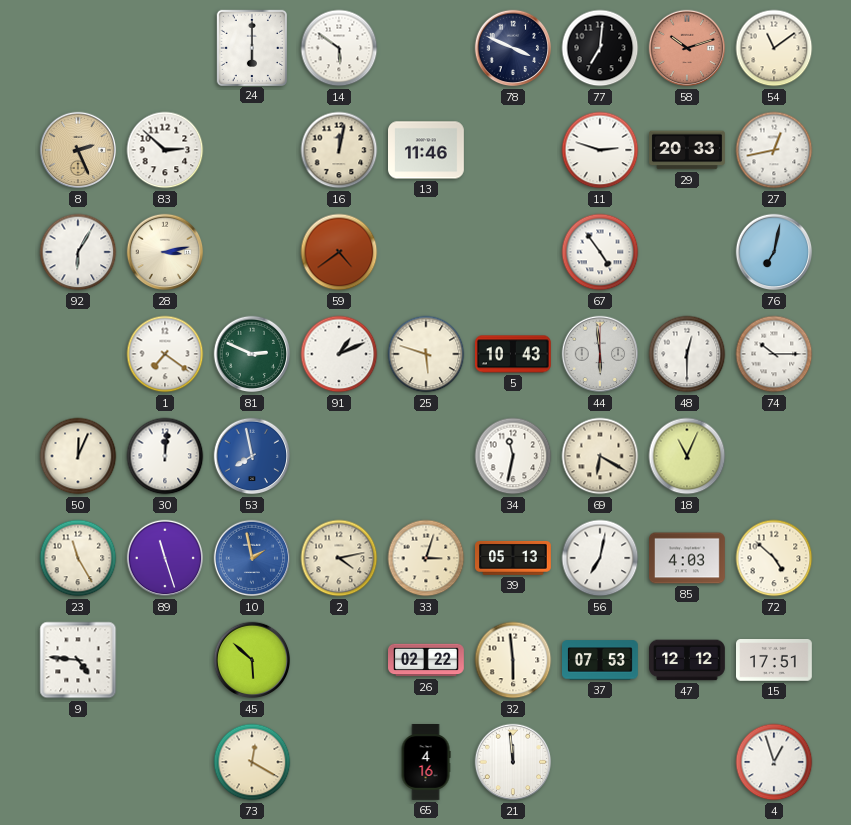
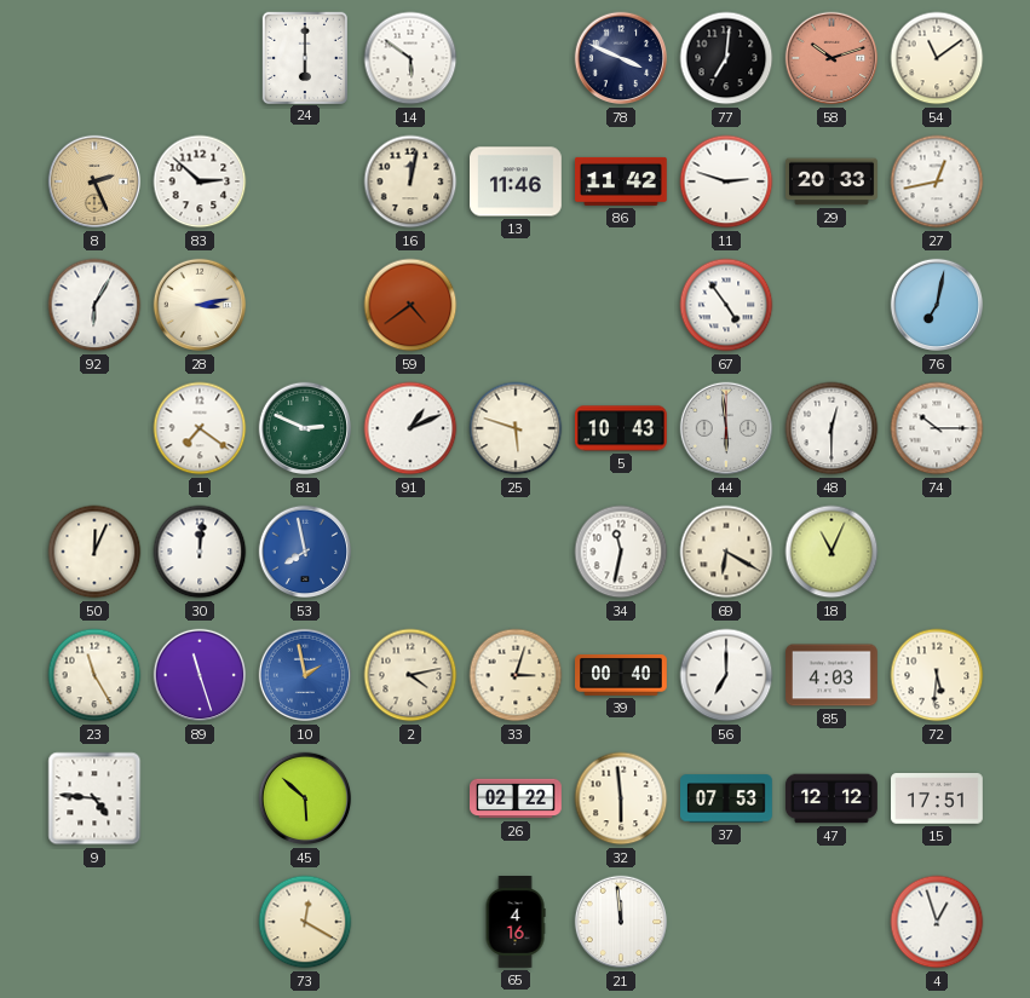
86: none -> 11:42
39: 05:13 -> 00:40
56: 7:02 -> 7:00
72: 4:52 -> 5:31
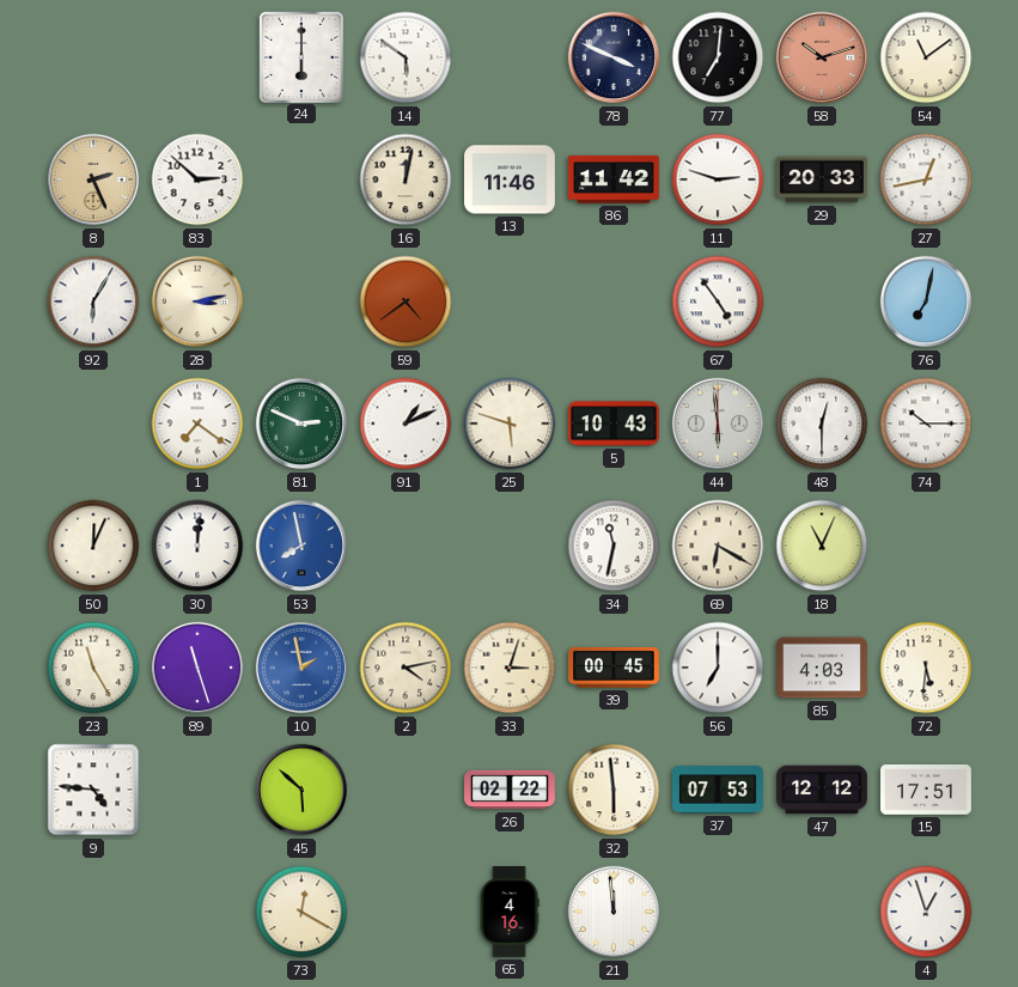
39: 00:40 -> 00:45
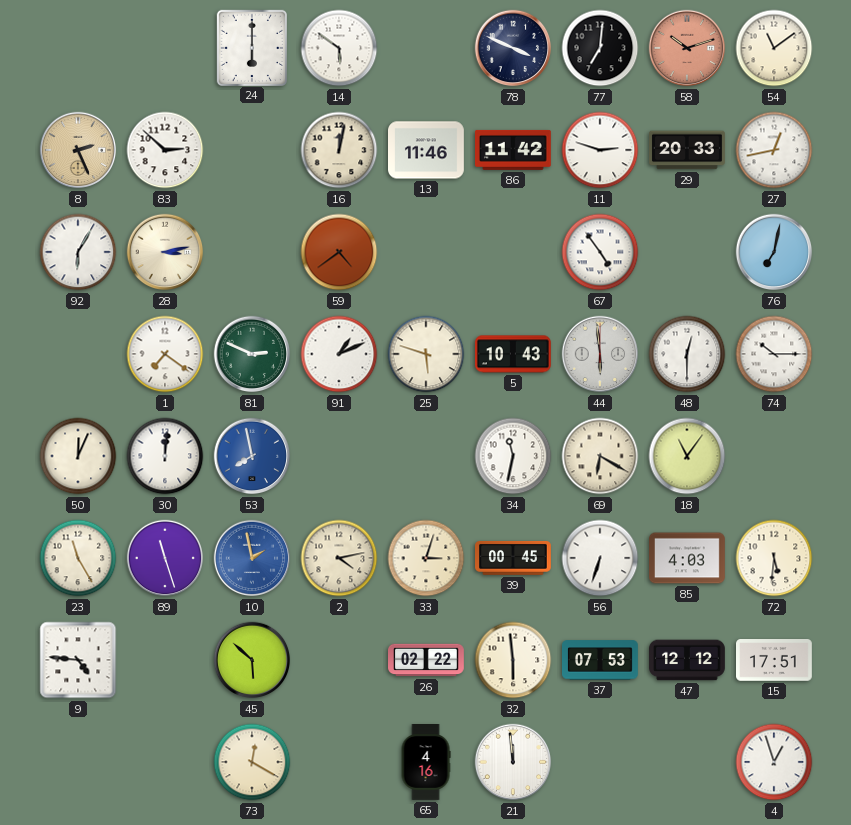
18: 11:04 -> 11:06
56: 7:00 -> 6:33
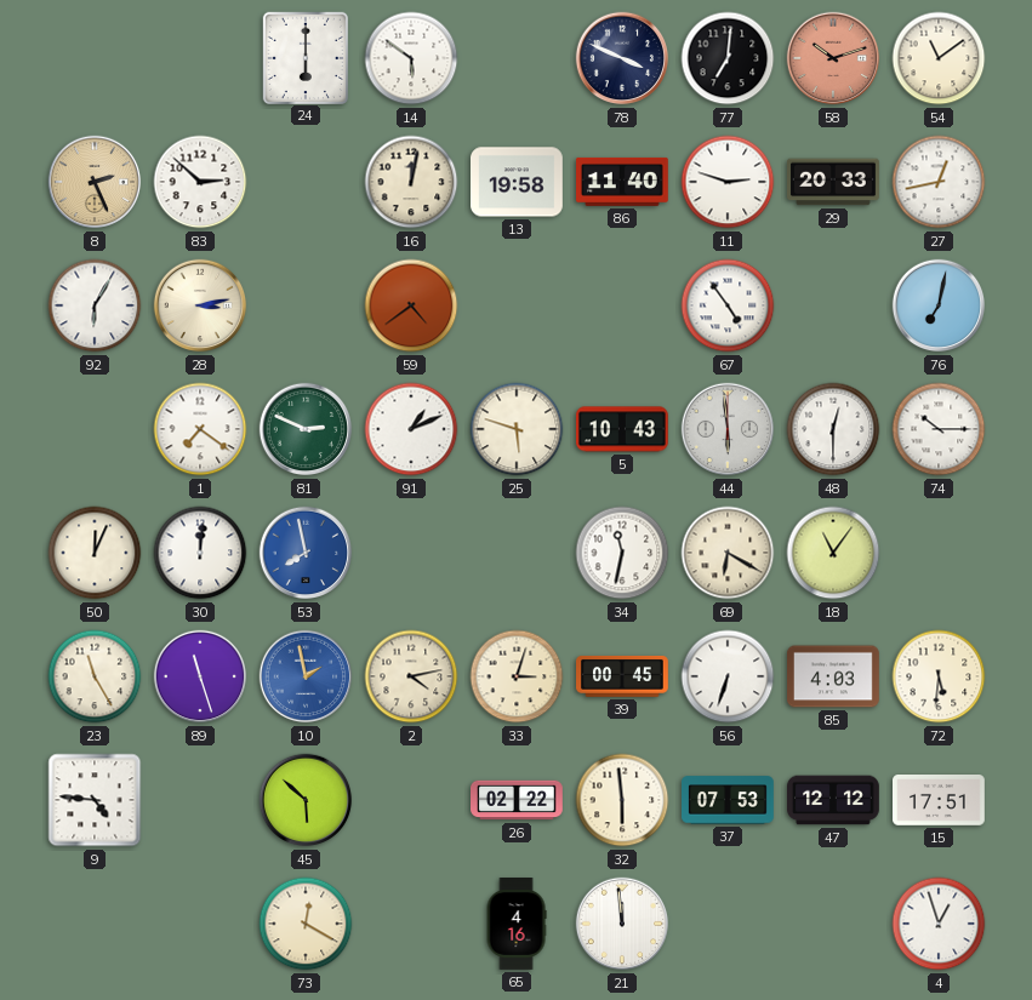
13: 11:46 -> 19:58
86: 11:42 -> 11:40
